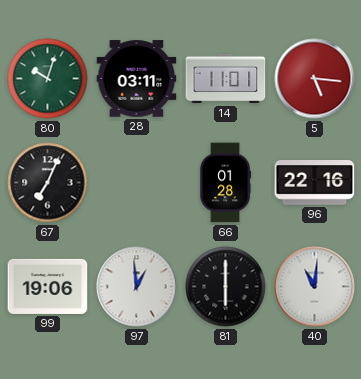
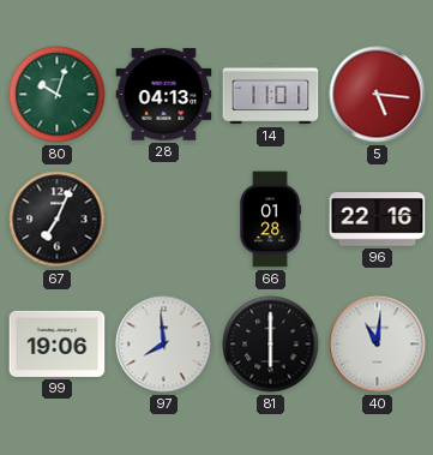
28: 03:11 -> 04:13
97: 12:59 -> 7:59
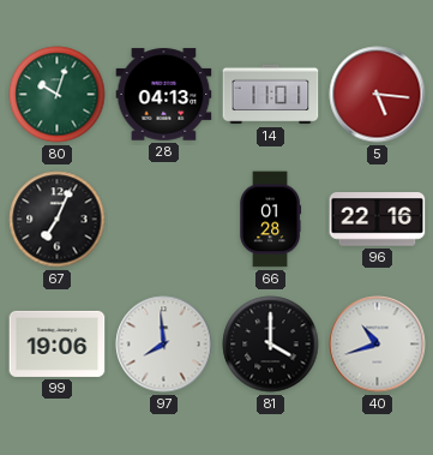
81: 6:00 -> 4:00
40: 11:01 -> 10:42
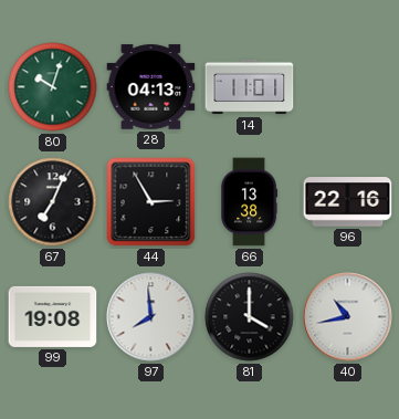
5: 5:16 -> none
44: none -> 2:55
66: 01:28 -> 13:38
99: 19:06 -> 19:08
40: 10:42 -> 10:43
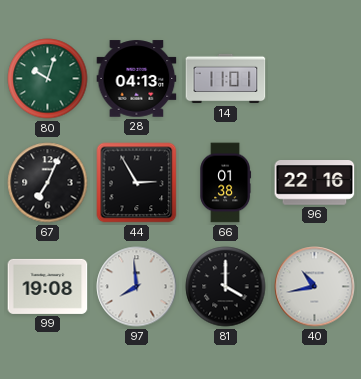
66: 13:38 -> 01:38
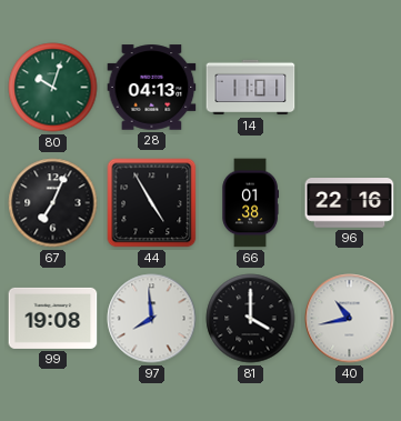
44: 2:55 -> 4:55
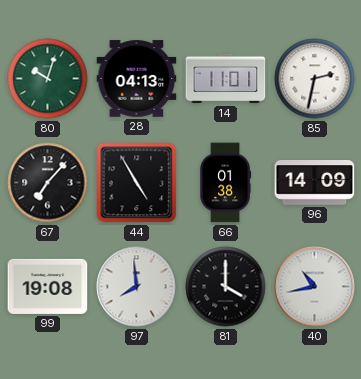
85: none -> 2:32
67: 7:04 -> 7:07
96: 22:16 -> 14:09
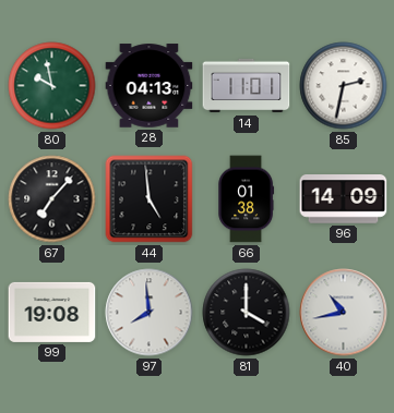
80: 10:03 -> 9:58
44: 4:55 -> 4:59
